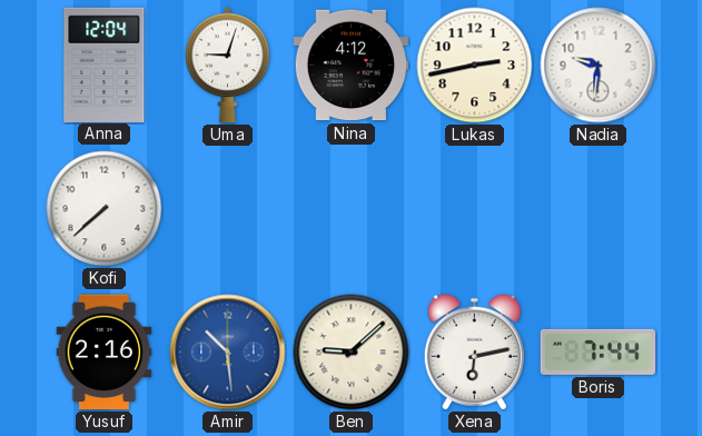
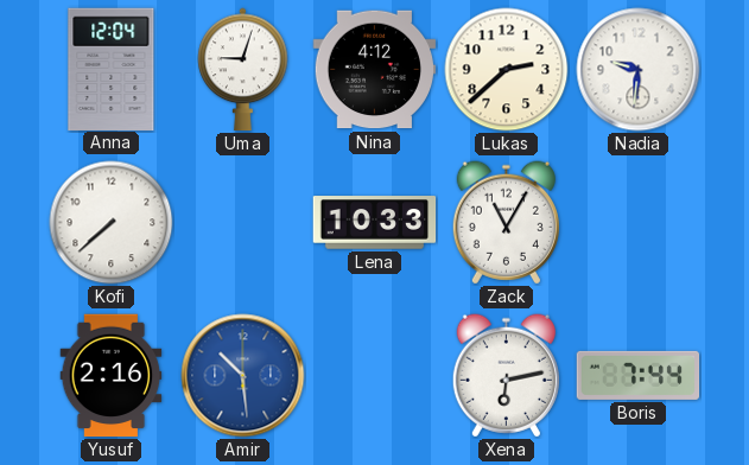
Lukas: 2:43 -> 2:38
Lena: none -> 10:33
Zack: none -> 11:05
Ben: 9:08 -> none
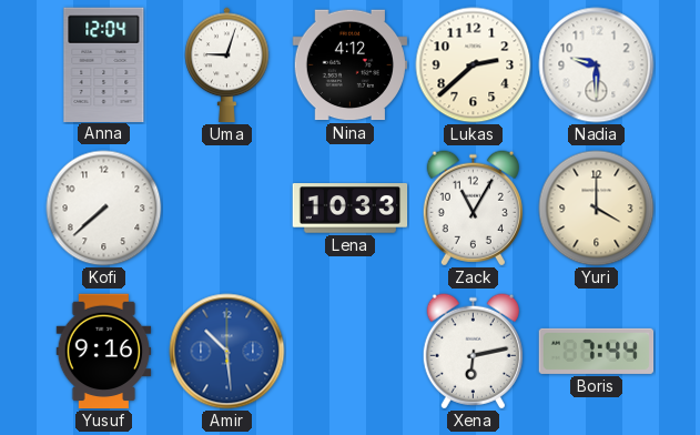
Nadia: 9:31 -> 9:30
Yuri: none -> 4:00
Yusuf: 2:16 -> 9:16
